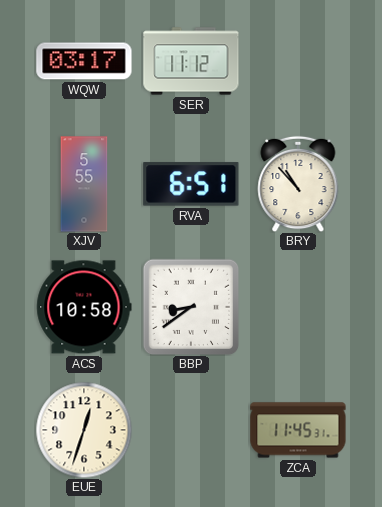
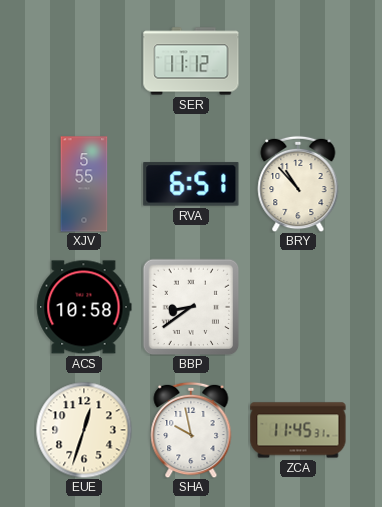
WQW: 03:17 -> none
SHA: none -> 9:58
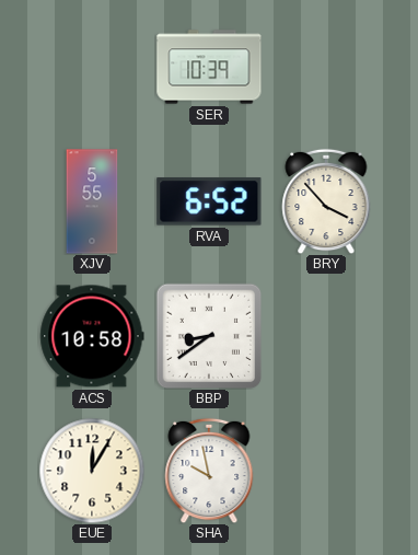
SER: 11:12 -> 10:39
RVA: 6:51 -> 6:52
BRY: 10:53 -> 3:53
EUE: 12:33 -> 12:05
ZCA: 11:45 -> none
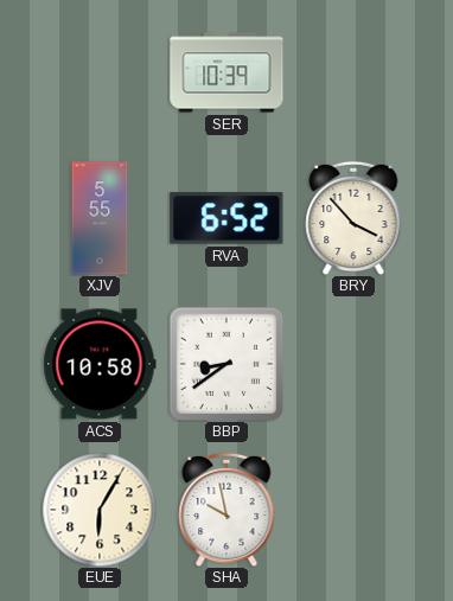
EUE: 12:05 -> 6:05
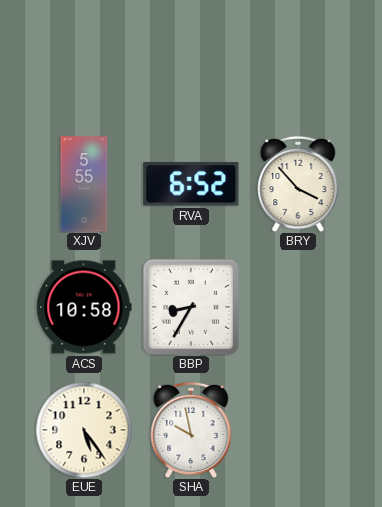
SER: 10:39 -> none
BBP: 8:39 -> 8:35
EUE: 6:05 -> 5:24
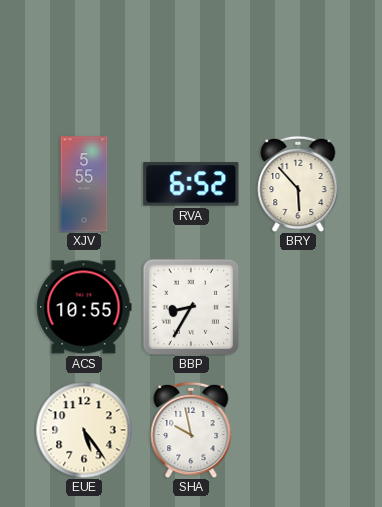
BRY: 3:53 -> 5:53
ACS: 10:58 -> 10:55
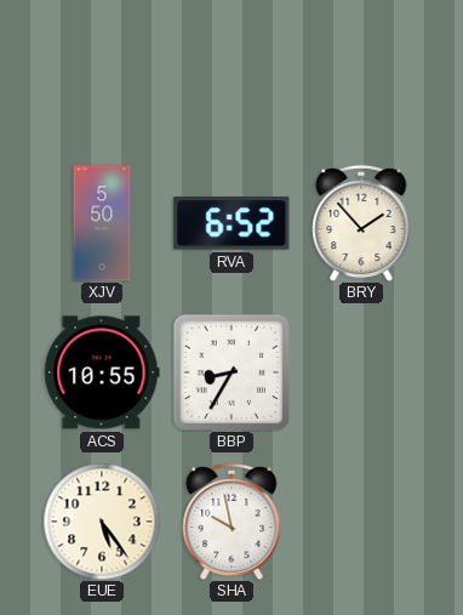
XJV: 5:55 -> 5:50
BRY: 5:53 -> 1:53
